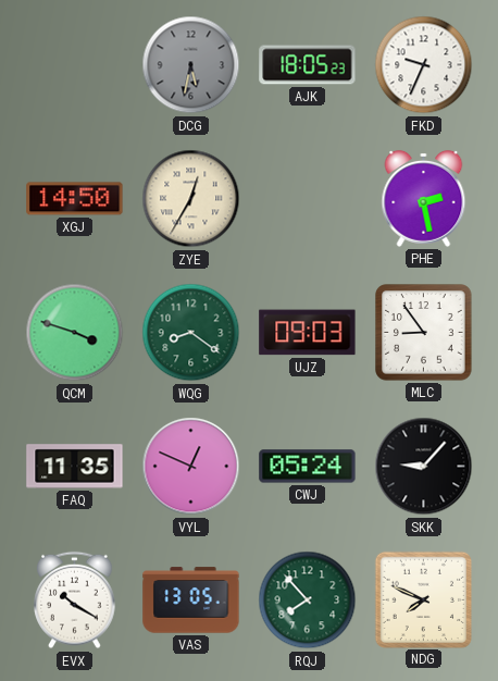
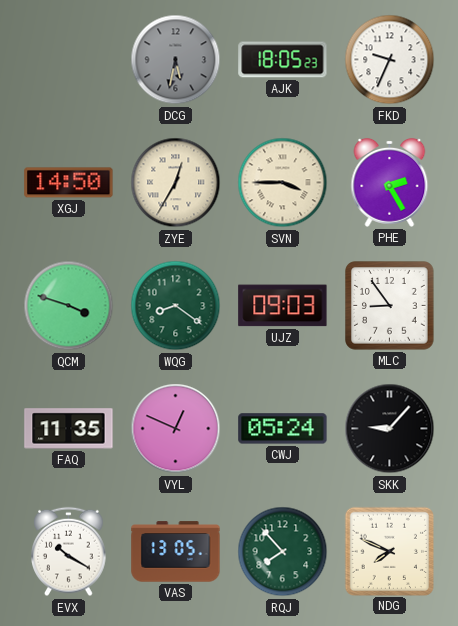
SVN: none -> 3:45
PHE: 2:28 -> 2:25
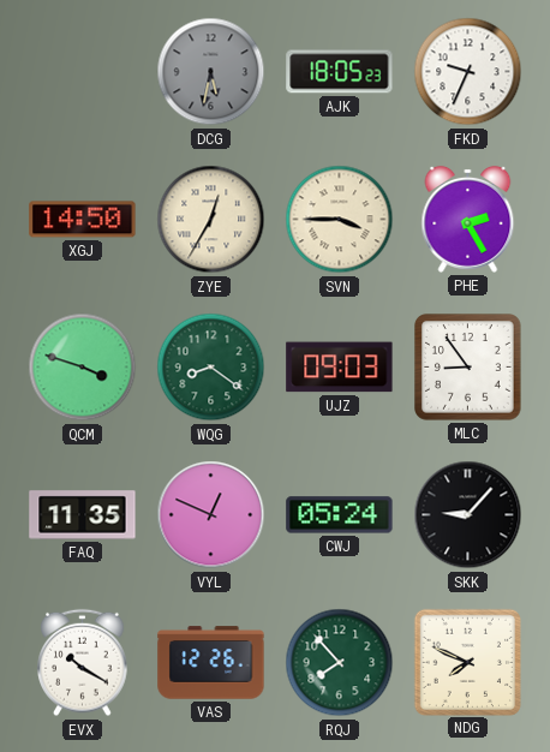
VAS: 13:05 -> 12:26
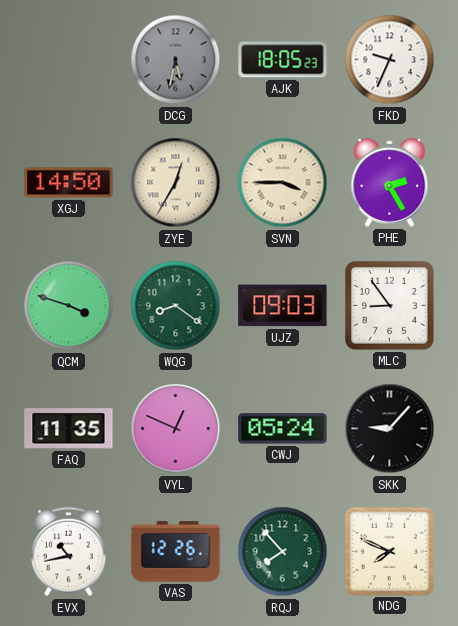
EVX: 10:20 -> 10:43
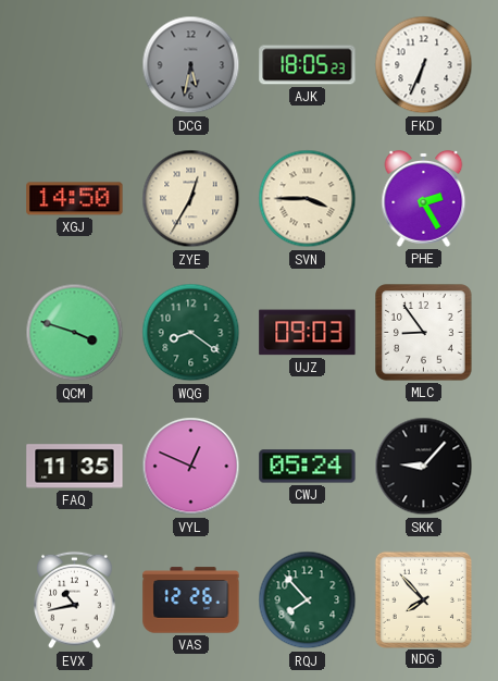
FKD: 9:34 -> 6:34
NDG: 7:49 -> 7:53
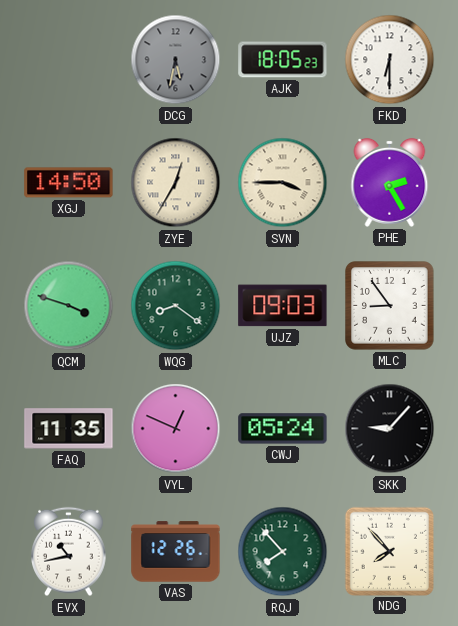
FKD: 6:34 -> 6:30
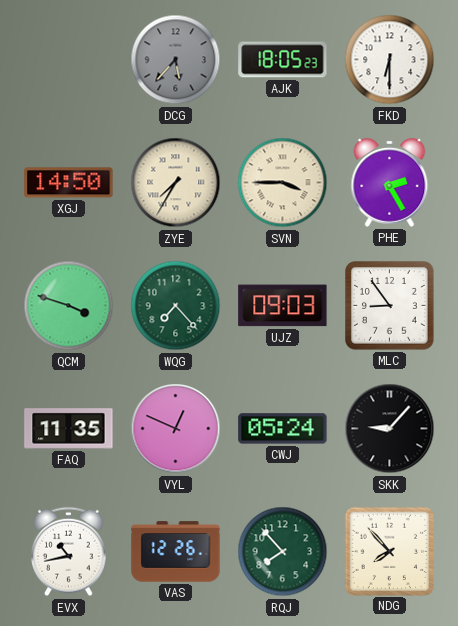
DCG: 5:32 -> 5:37
ZYE: 12:35 -> 7:35
WQG: 8:21 -> 7:23
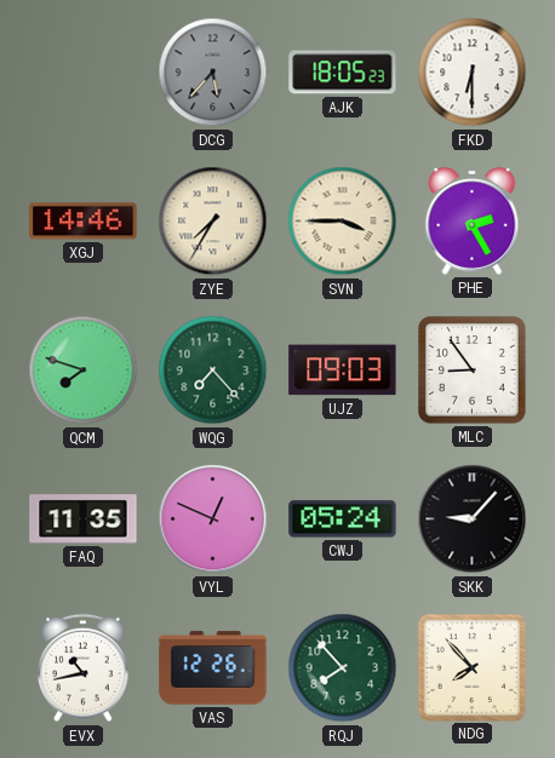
XGJ: 14:50 -> 14:46
QCM: 3:48 -> 7:48
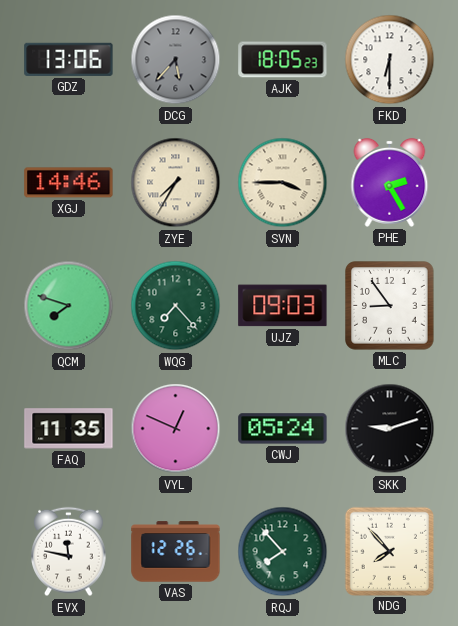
GDZ: none -> 13:06
SKK: 9:07 -> 9:12
EVX: 10:43 -> 11:47
